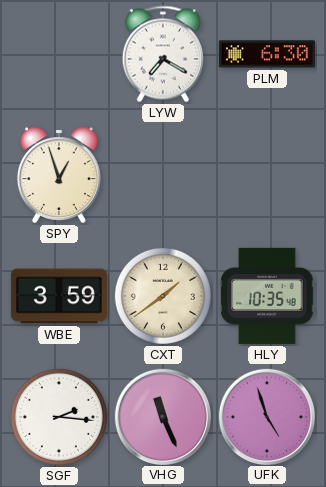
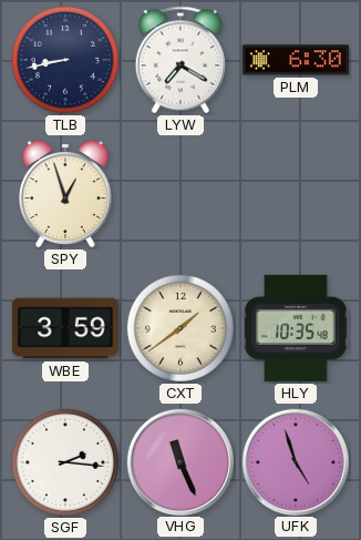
TLB: none -> 8:43
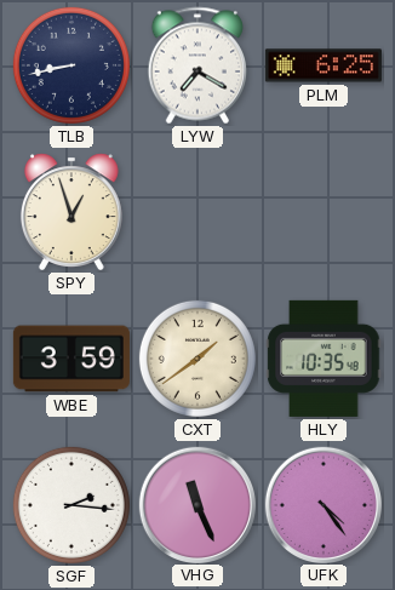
PLM: 6:30 -> 6:25
UFK: 4:57 -> 4:24
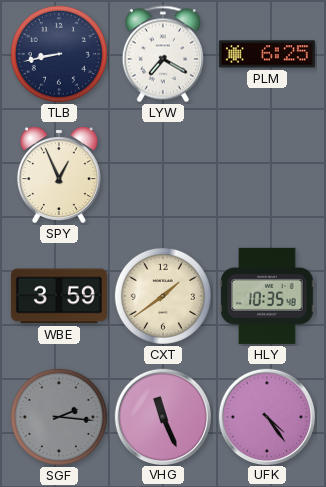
SPY: 12:57 -> 12:56
SGF dial: white -> grey
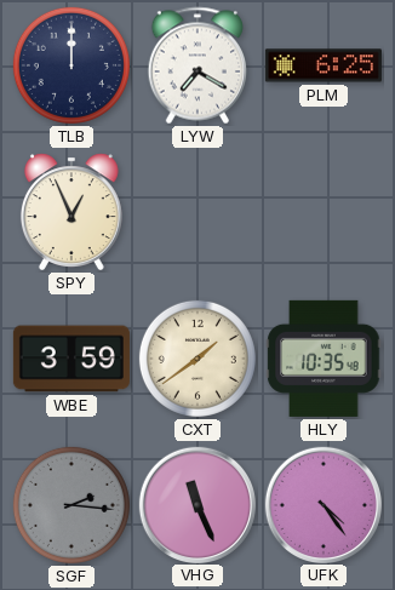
TLB: 8:43 -> 12:00
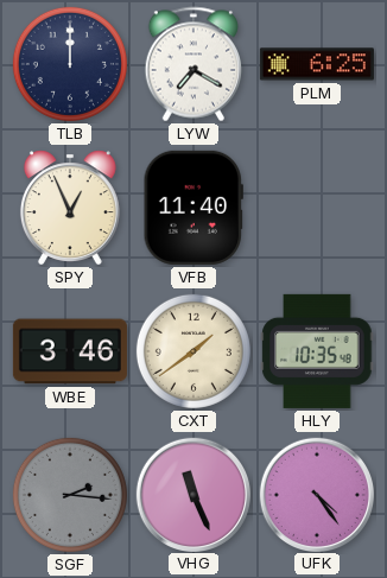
VFB: none -> 11:40
WBE: 3:59 -> 3:46
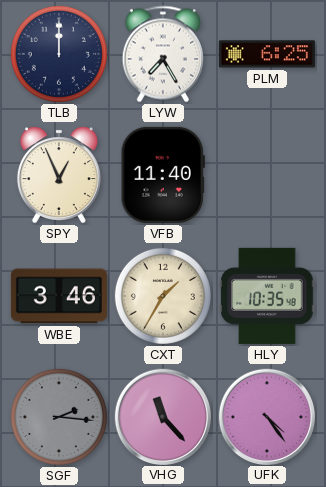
LYW: 7:20 -> 7:25
CXT: 1:39 -> 1:35
VHG: 11:26 -> 11:23
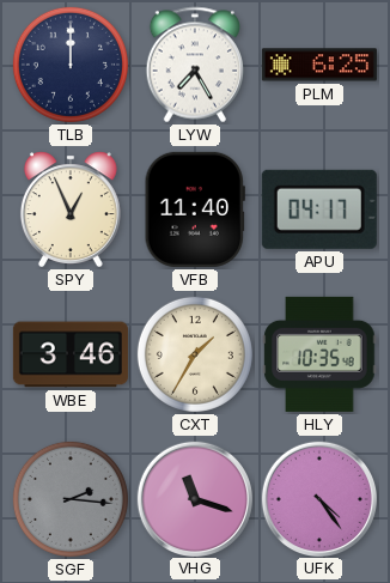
APU: none -> 04:17
VHG: 11:23 -> 11:18
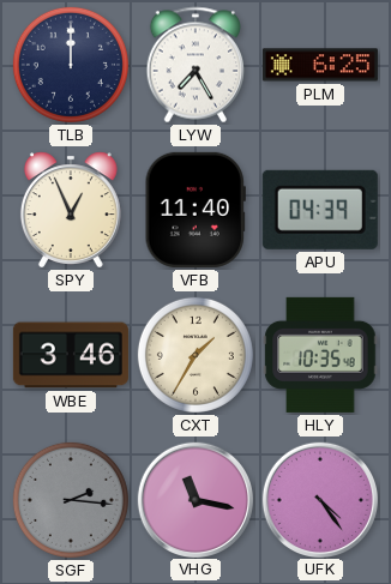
APU: 04:17 -> 04:39
VHG: 11:18 -> 11:17
